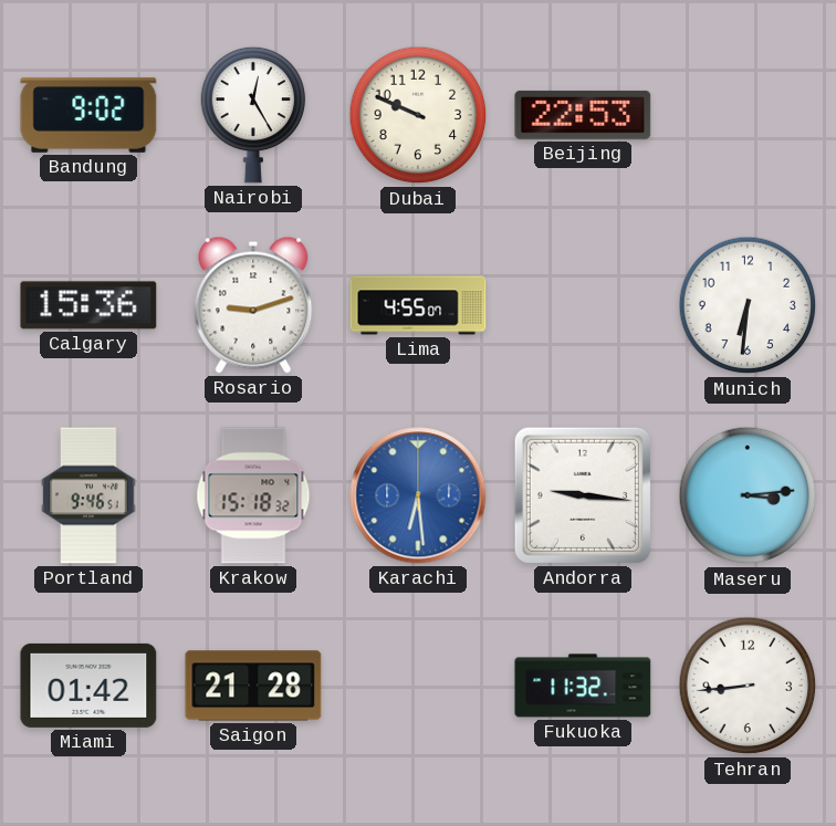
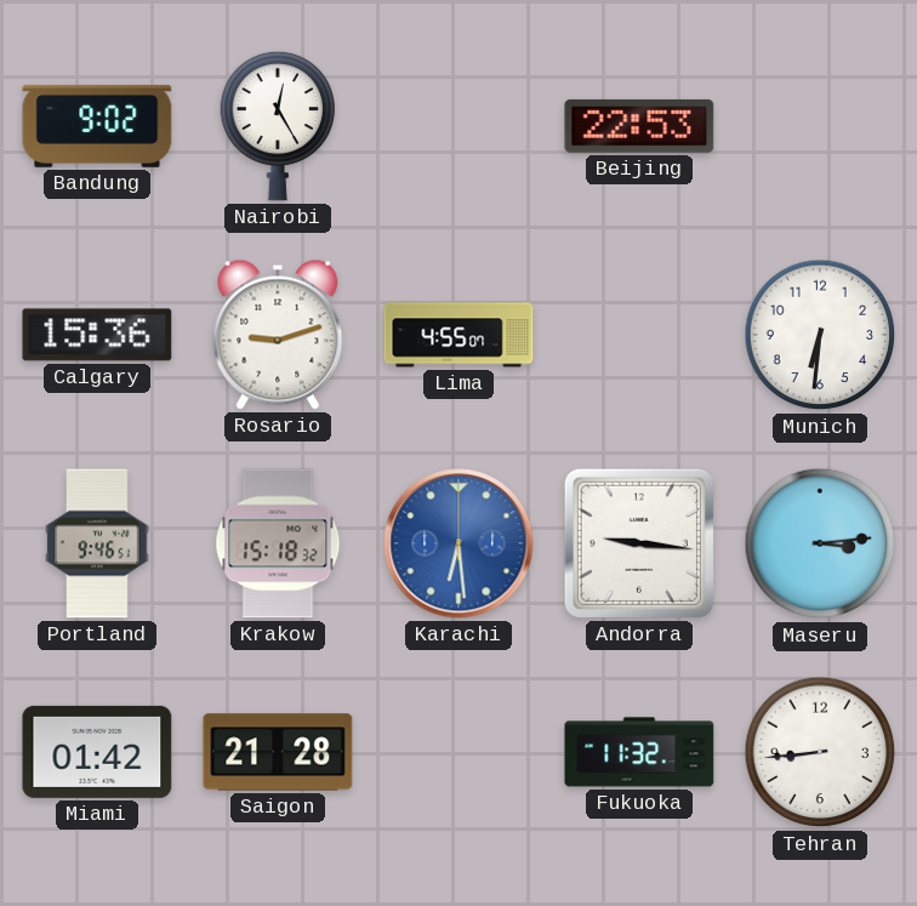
Dubai: 9:49 -> none
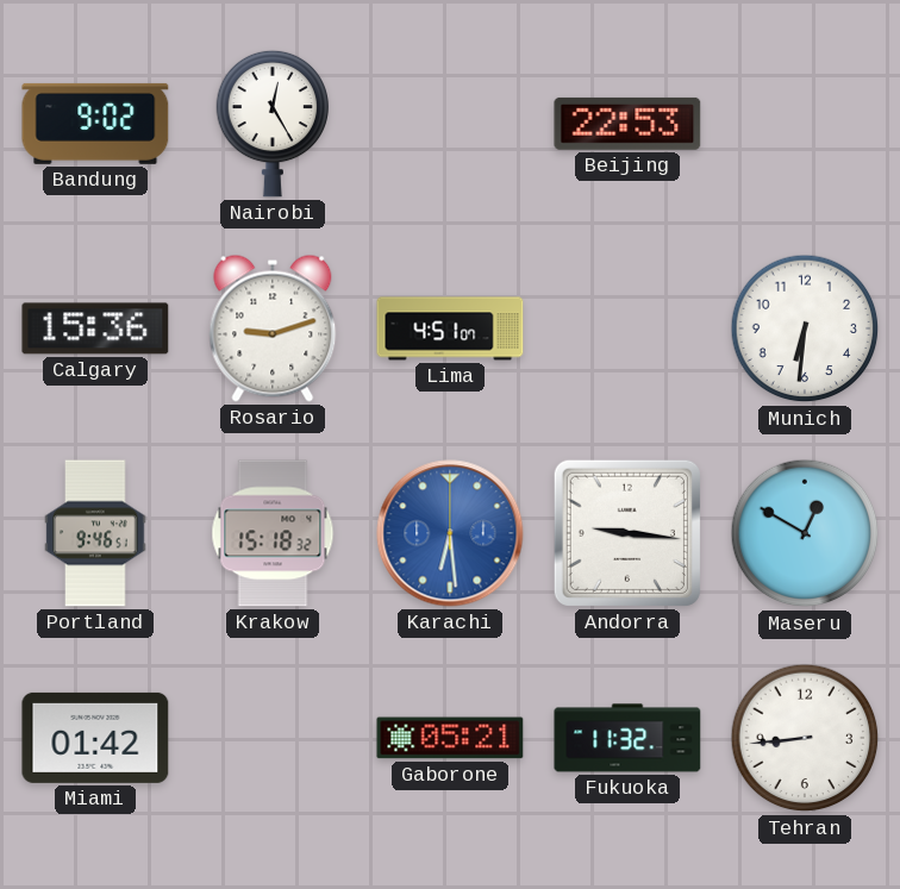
Lima: 4:55 -> 4:51
Maseru: 3:14 -> 12:50
Saigon: 21:28 -> none
Gaborone: none -> 05:21
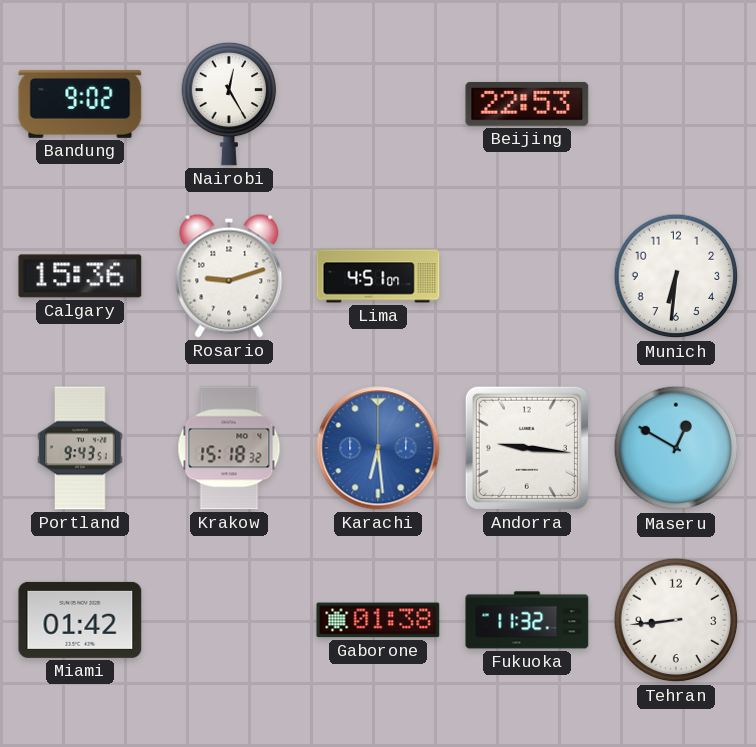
Portland: 9:46 -> 9:43
Gaborone: 05:21 -> 01:38
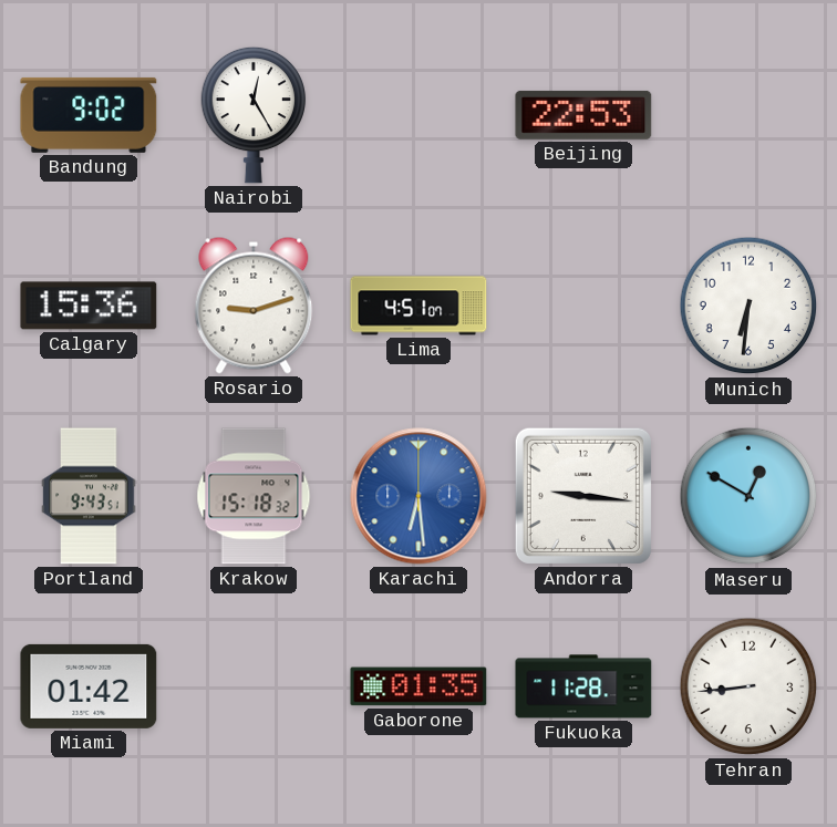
Gaborone: 01:38 -> 01:35
Fukuoka: 11:32 -> 11:28
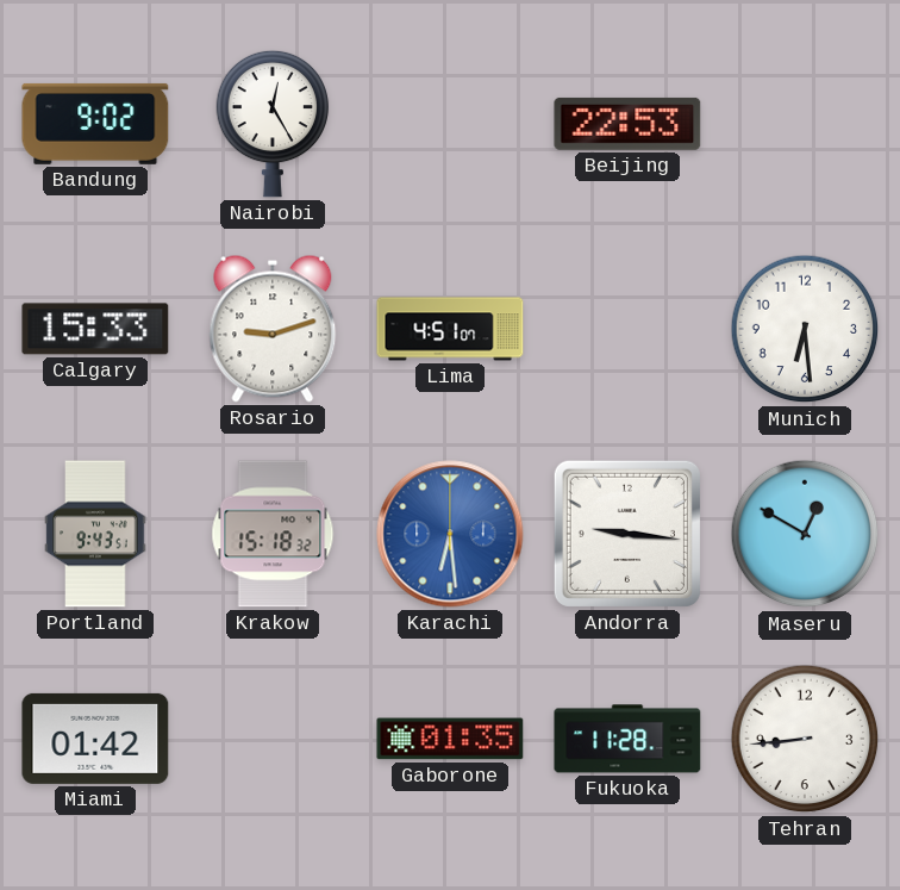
Calgary: 15:36 -> 15:33
Munich: 6:31 -> 6:29
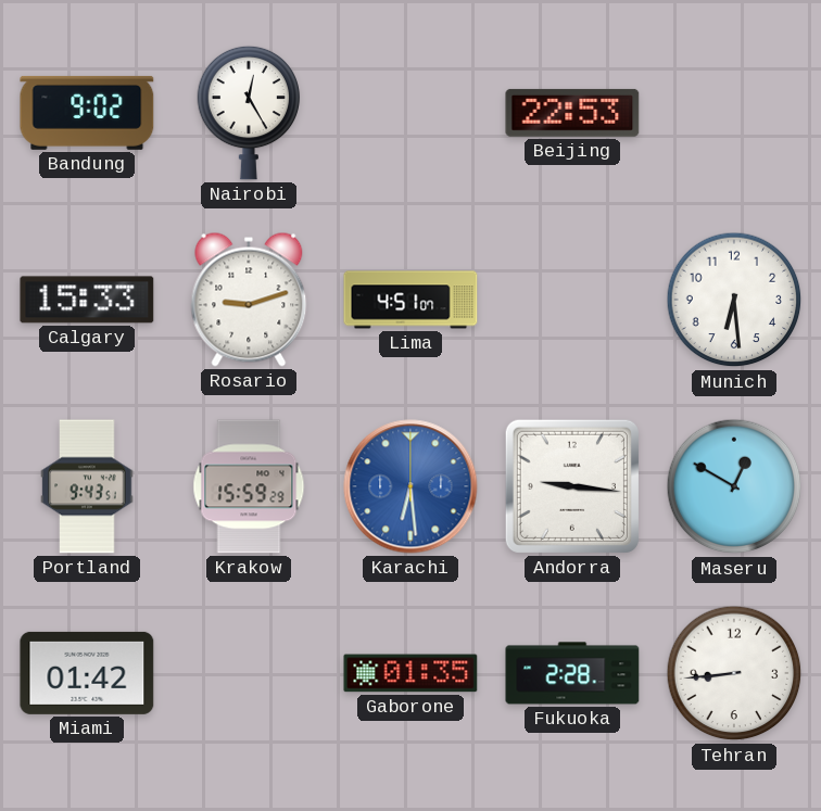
Krakow: 15:18 -> 15:59
Fukuoka: 11:28 -> 2:28
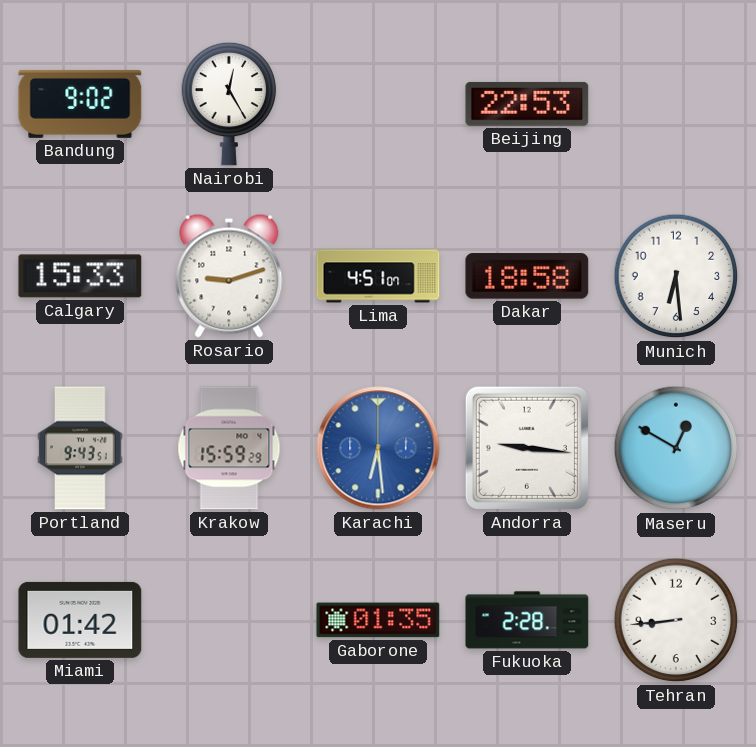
Dakar: none -> 18:58
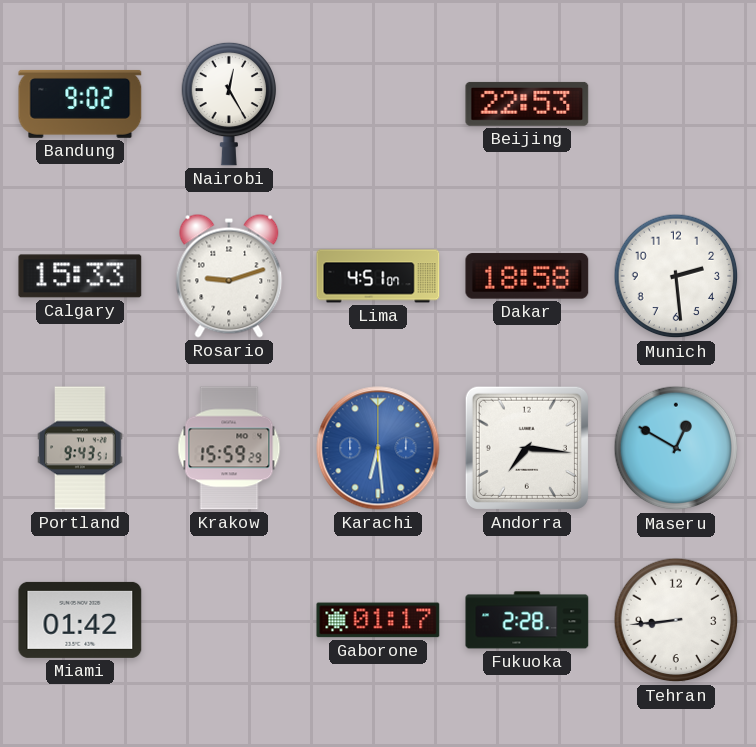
Munich: 6:29 -> 2:29
Andorra: 9:16 -> 7:16
Gaborone: 01:35 -> 01:17
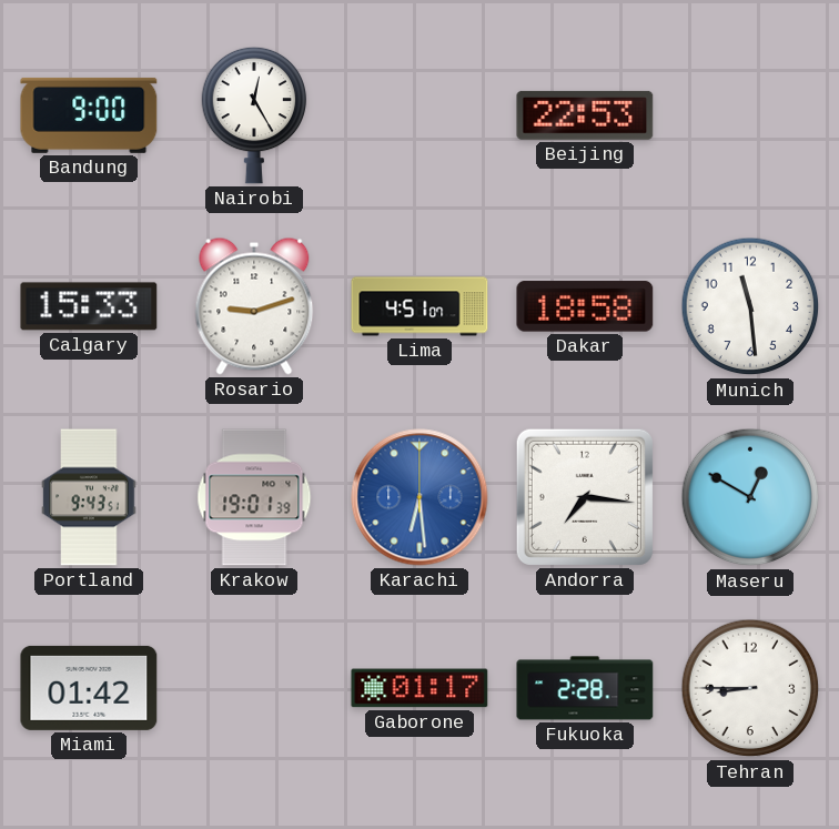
Bandung: 9:02 -> 9:00
Munich: 2:29 -> 11:29
Krakow: 15:59 -> 19:01
Tehran: 8:44 -> 8:45
